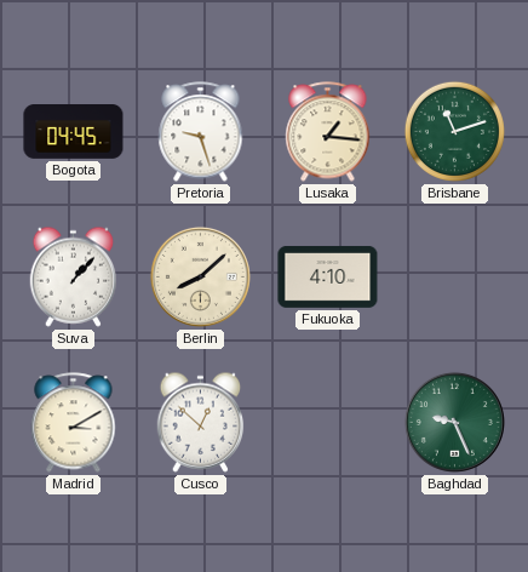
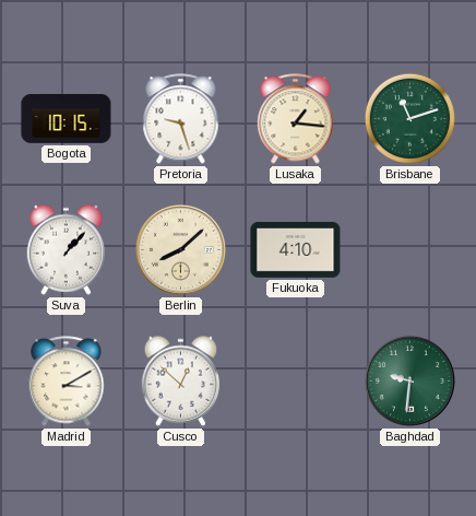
Bogota: 04:45 -> 10:15
Baghdad: 9:26 -> 9:31
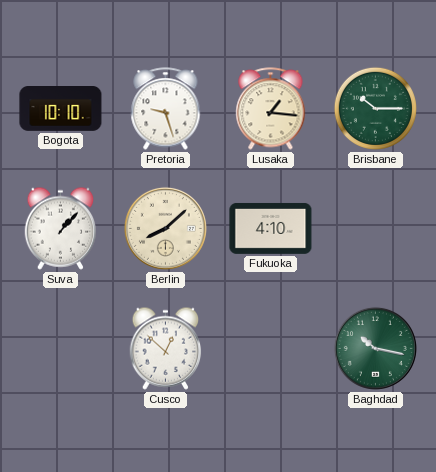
Bogota: 10:15 -> 10:10
Brisbane: 11:12 -> 10:15
Madrid: 3:10 -> none
Baghdad: 9:31 -> 10:17
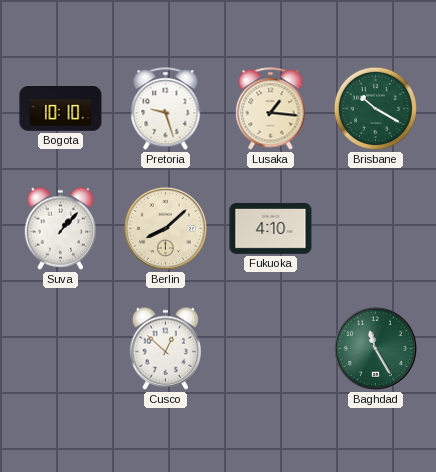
Brisbane: 10:15 -> 10:20
Baghdad: 10:17 -> 11:25
